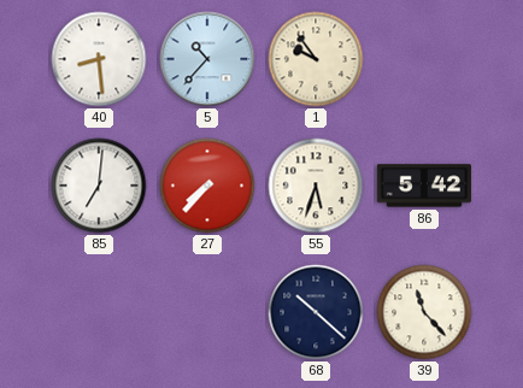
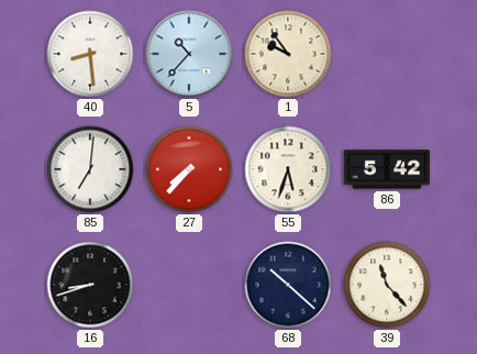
16: none -> 8:42
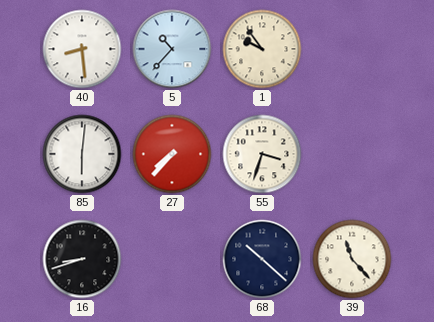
85: 7:01 -> 6:01
55: 5:33 -> 3:33
86: 5:42 -> none
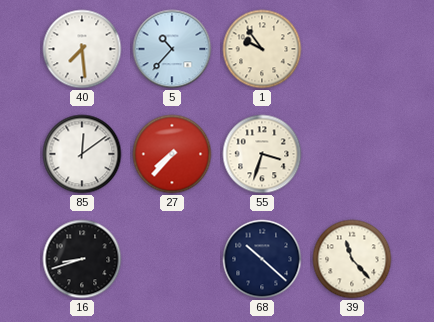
40: 8:29 -> 7:29
85: 6:01 -> 12:09
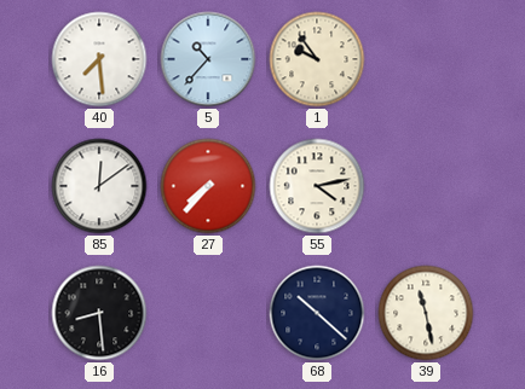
55: 3:33 -> 4:13
16: 8:42 -> 8:29
39: 11:23 -> 11:28
